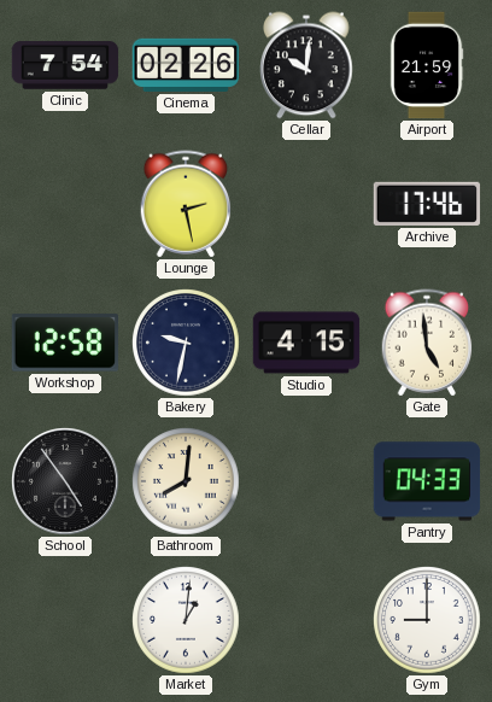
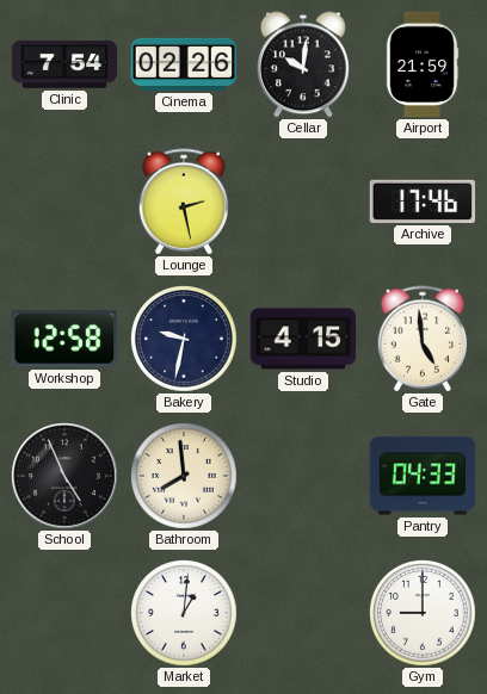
School: 4:54 -> 4:56
Bathroom: 8:01 -> 7:59
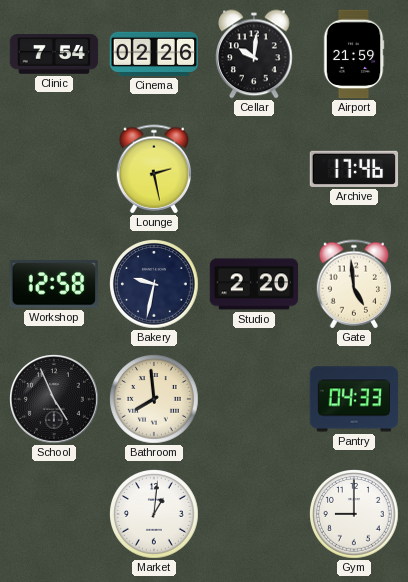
Studio: 4:15 -> 2:20
